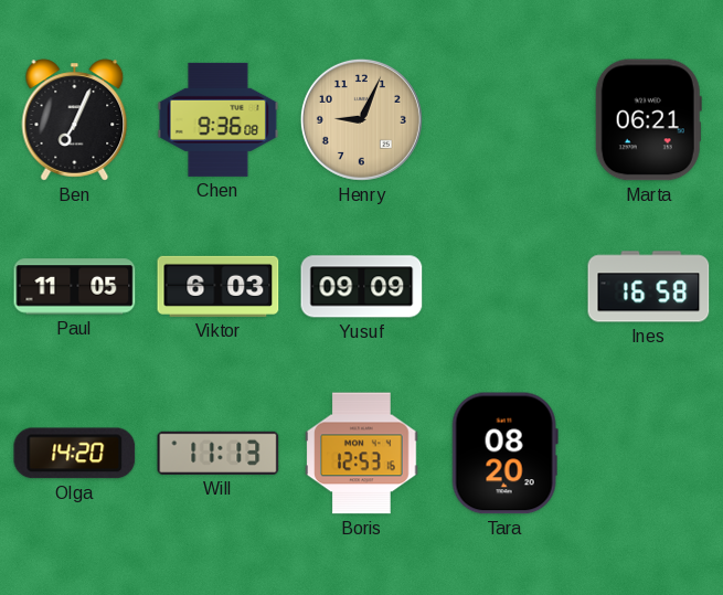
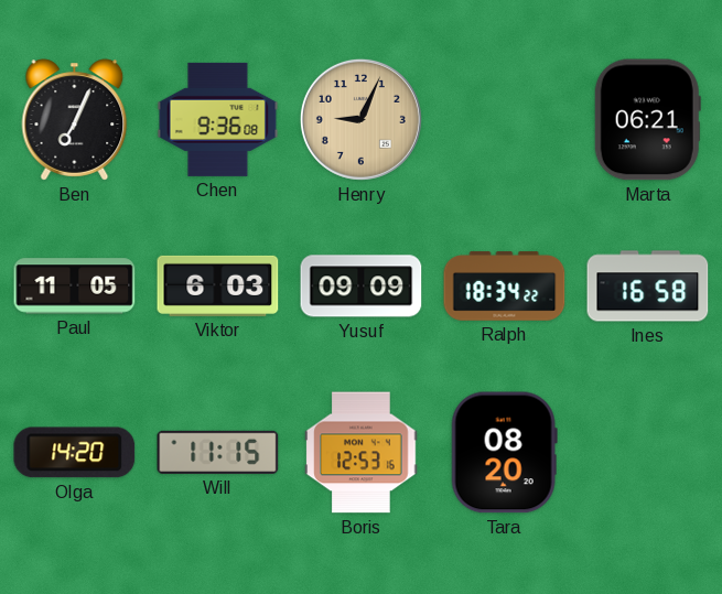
Ralph: none -> 18:34
Will: 11:13 -> 11:15
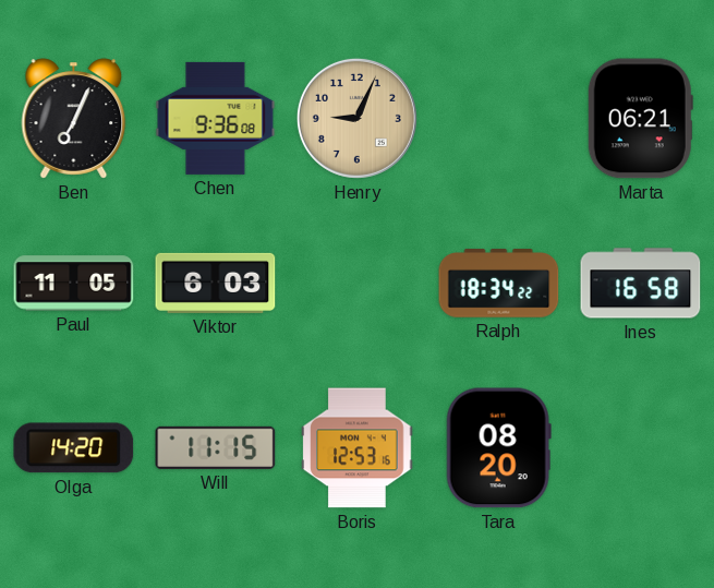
Yusuf: 09:09 -> none
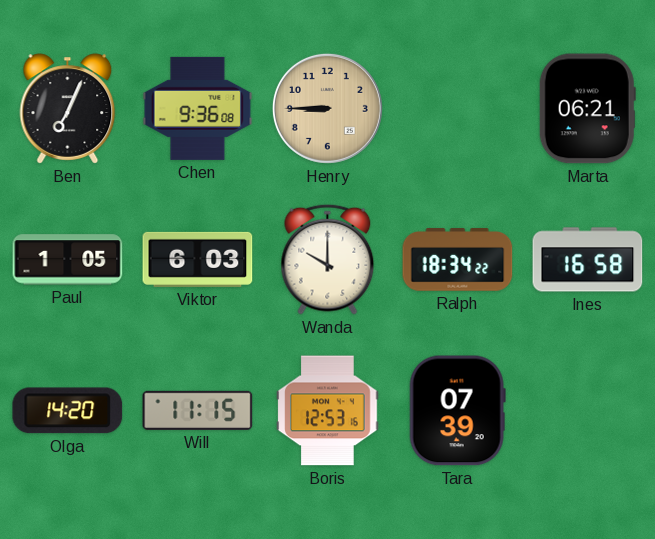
Henry: 9:04 -> 8:45
Paul: 11:05 -> 1:05
Wanda: none -> 10:00
Tara: 08:20 -> 07:39
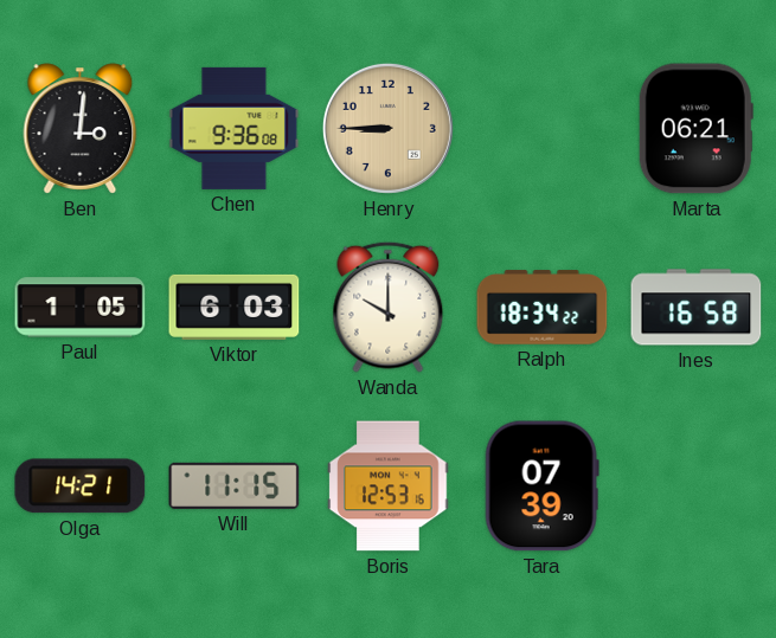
Ben: 7:04 -> 3:01
Olga: 14:20 -> 14:21
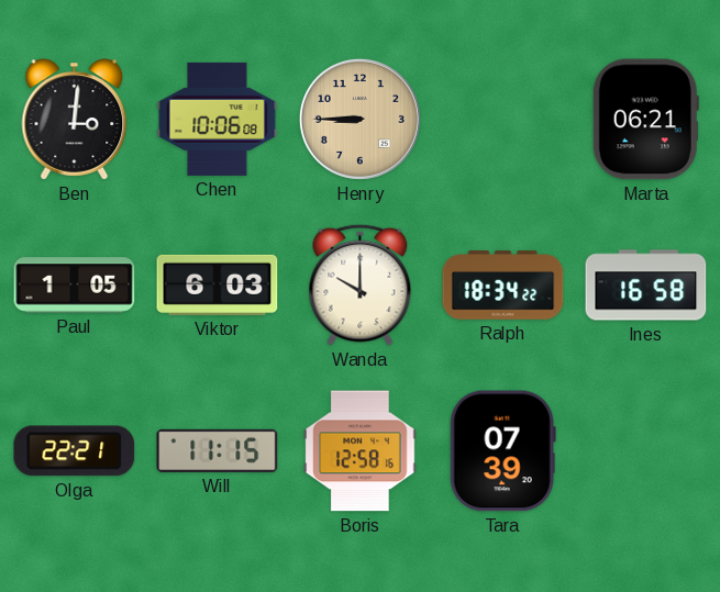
Chen: 9:36 -> 10:06
Olga: 14:21 -> 22:21
Boris: 12:53 -> 12:58
